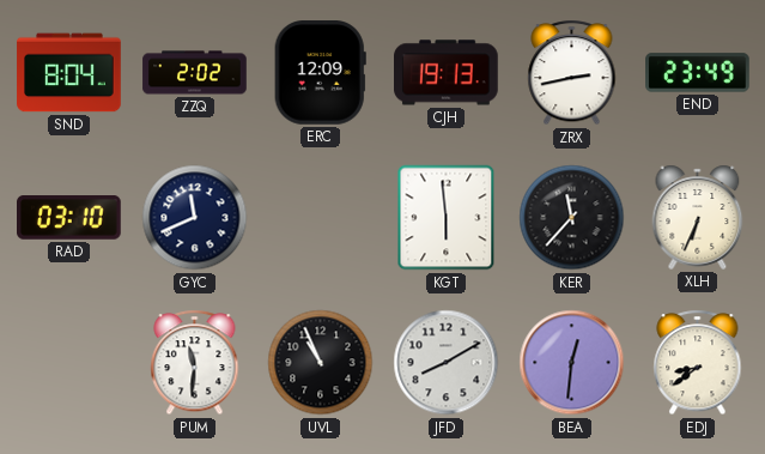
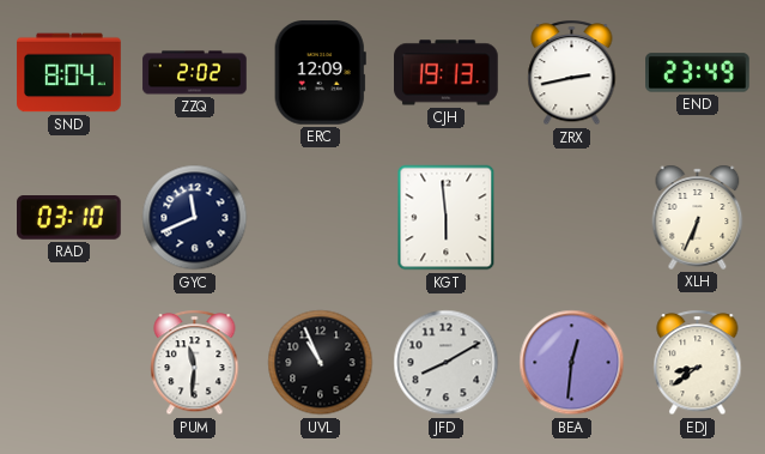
KER: 11:37 -> none
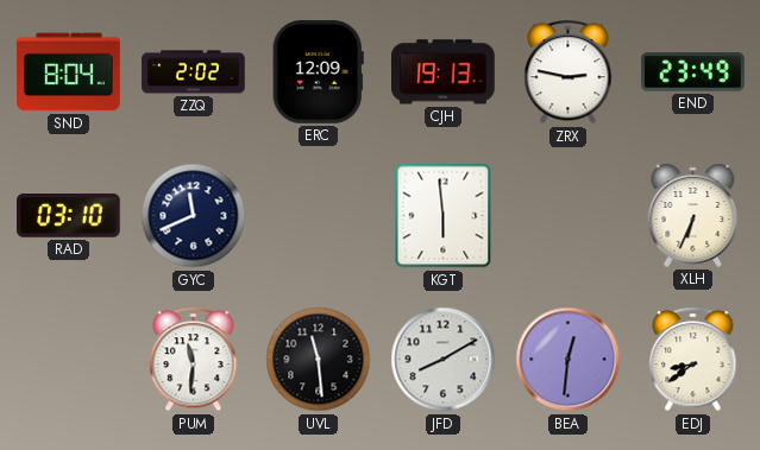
ZRX: 2:43 -> 2:47
UVL: 10:56 -> 11:29
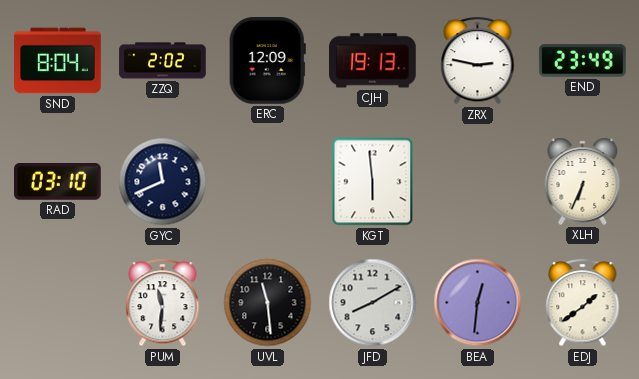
EDJ: 8:39 -> 1:39
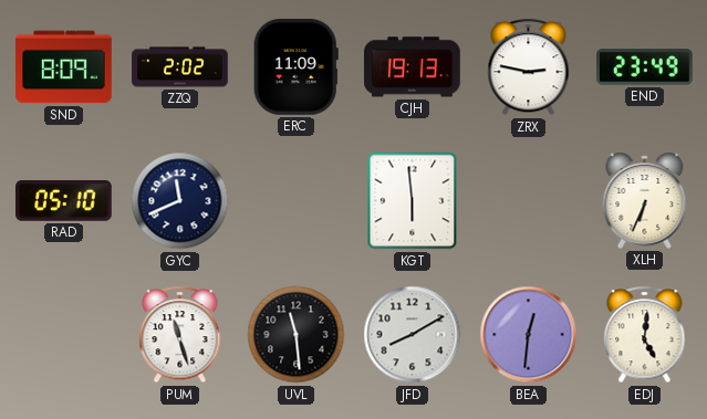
SND: 8:04 -> 8:09
ERC: 12:09 -> 11:09
RAD: 03:10 -> 05:10
PUM: 11:31 -> 11:27
EDJ: 1:39 -> 5:01
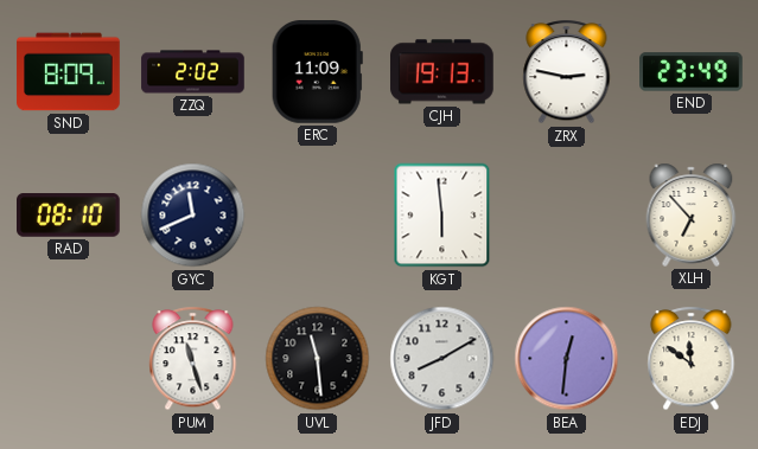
RAD: 05:10 -> 08:10
XLH: 6:34 -> 6:53
EDJ: 5:01 -> 11:51
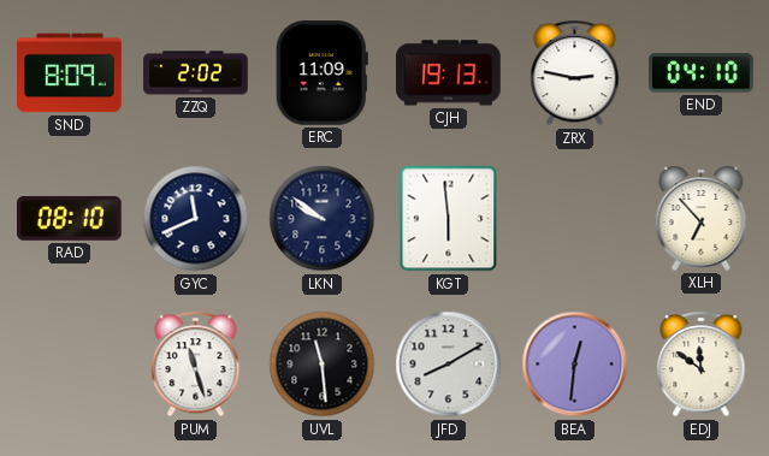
END: 23:49 -> 04:10
LKN: none -> 9:51
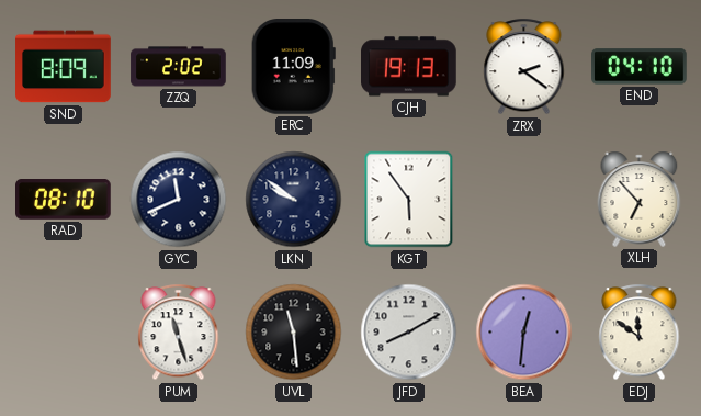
ZRX: 2:47 -> 2:21
KGT: 5:59 -> 5:54
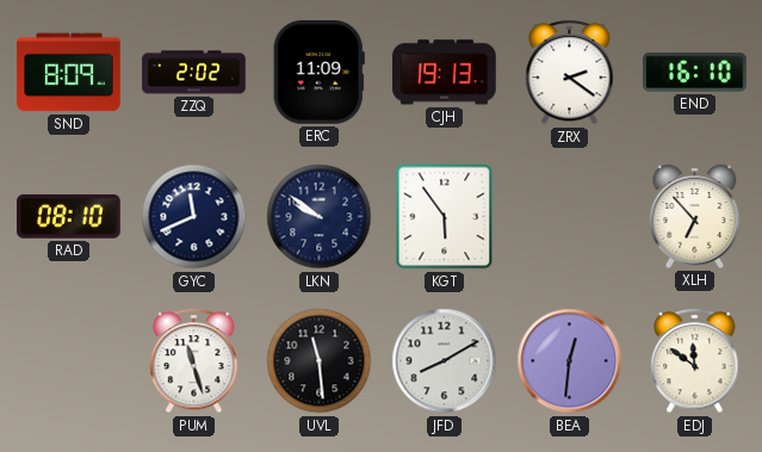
END: 04:10 -> 16:10
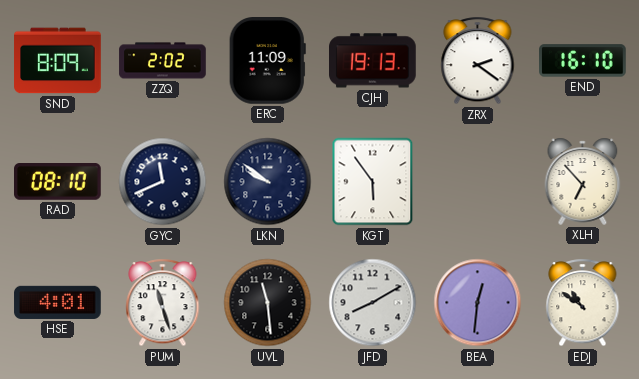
HSE: none -> 4:01
EDJ: 11:51 -> 10:51
